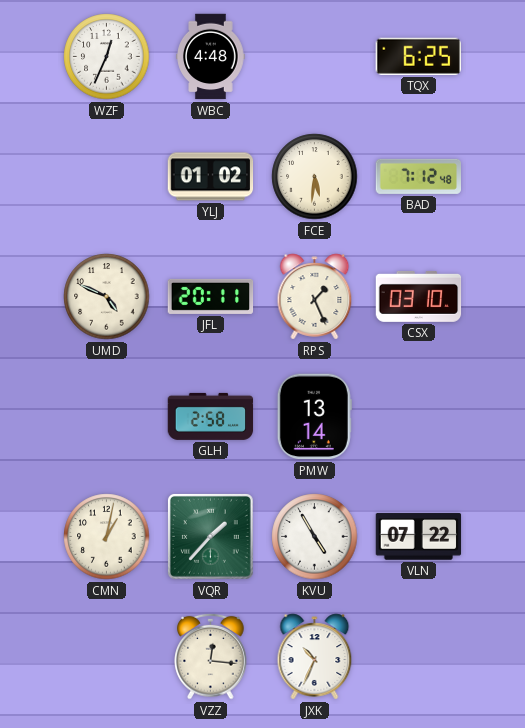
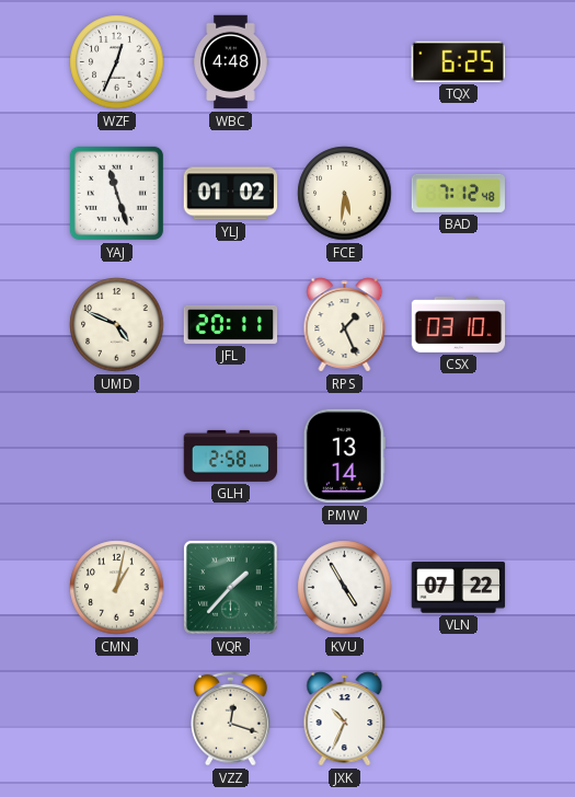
YAJ: none -> 11:27
VZZ: 12:16 -> 12:18
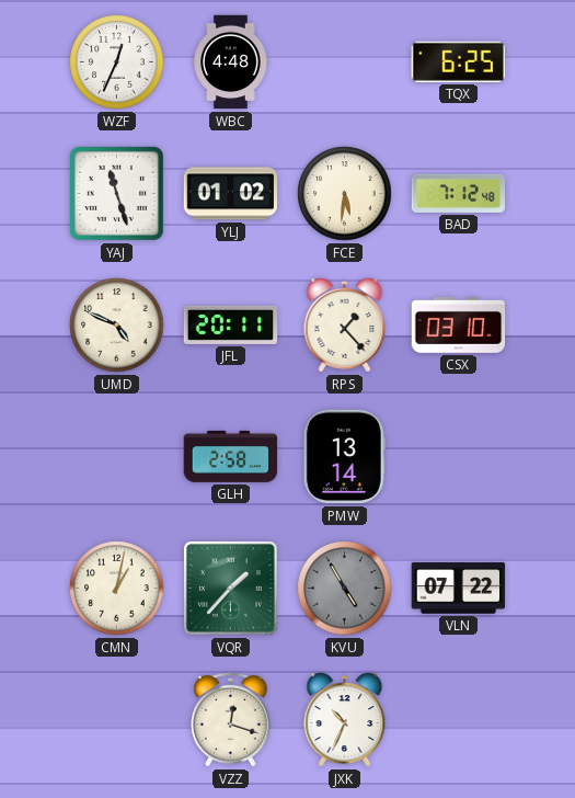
RPS: 1:26 -> 1:23
KVU dial: white -> grey
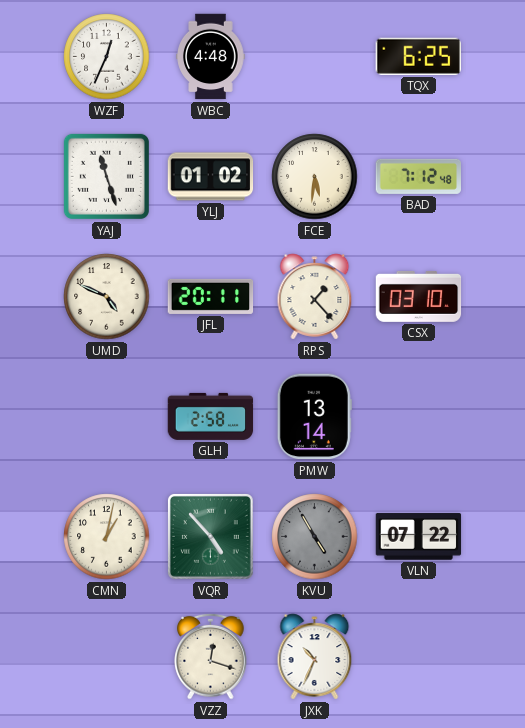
VQR: 1:37 -> 4:53
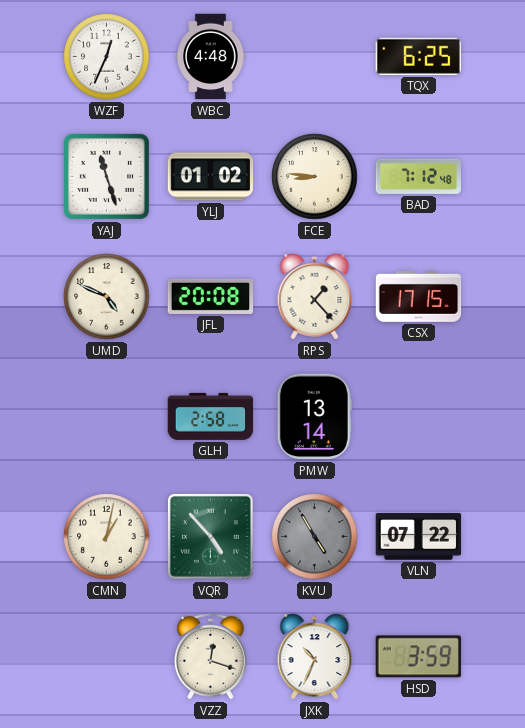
FCE: 5:31 -> 8:46
JFL: 20:11 -> 20:08
CSX: 03:10 -> 17:15
HSD: none -> 3:59
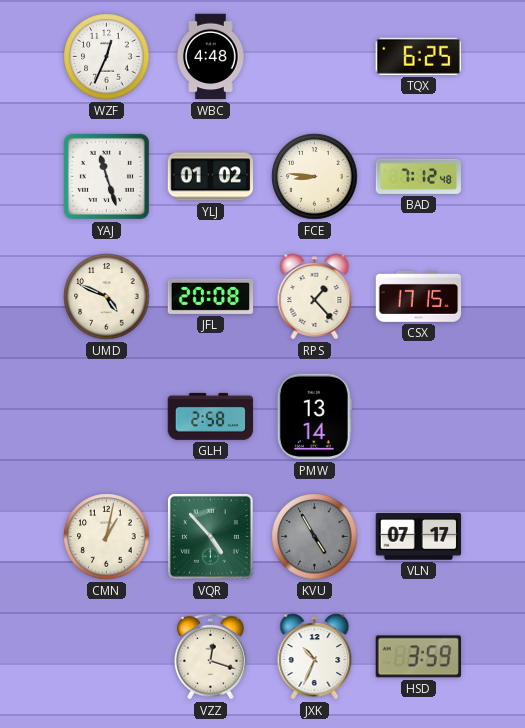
VLN: 07:22 -> 07:17
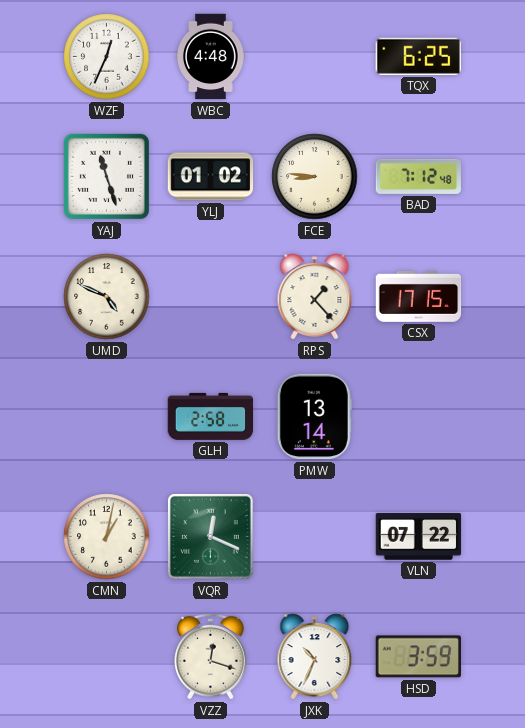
JFL: 20:08 -> none
VQR: 4:53 -> 12:19
KVU: 4:55 -> none
VLN: 07:17 -> 07:22
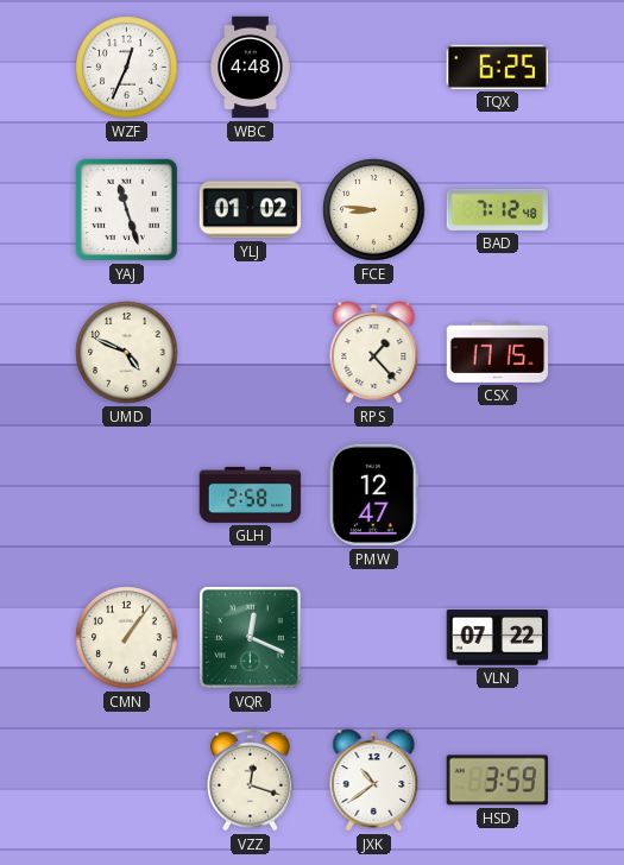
PMW: 13:14 -> 12:47
CMN: 1:02 -> 1:06
JXK: 10:34 -> 10:39
